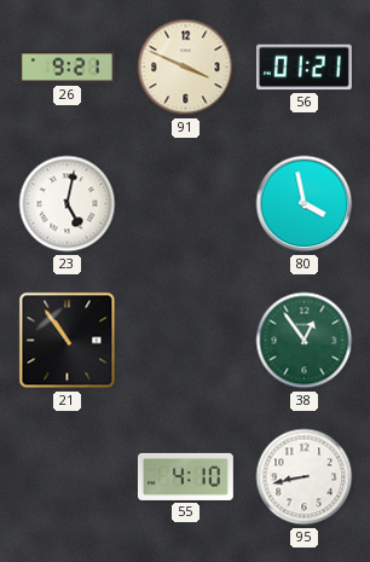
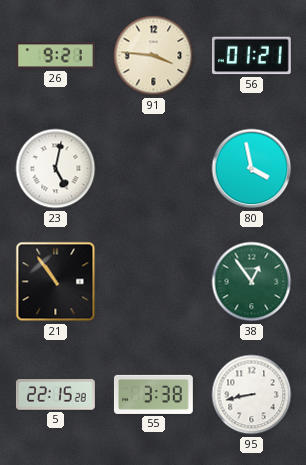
91: 3:49 -> 3:46
5: none -> 22:15
55: 4:10 -> 3:38
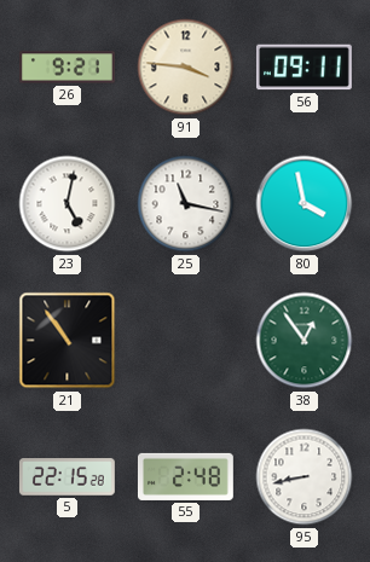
56: 01:21 -> 09:11
25: none -> 11:17
55: 3:38 -> 2:48
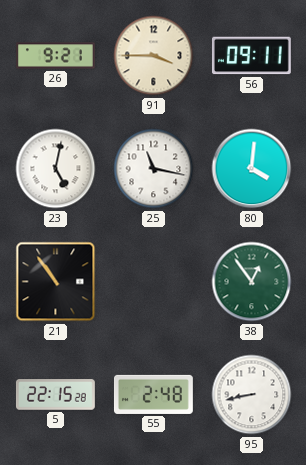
91: 3:46 -> 3:45
80: 3:58 -> 4:01
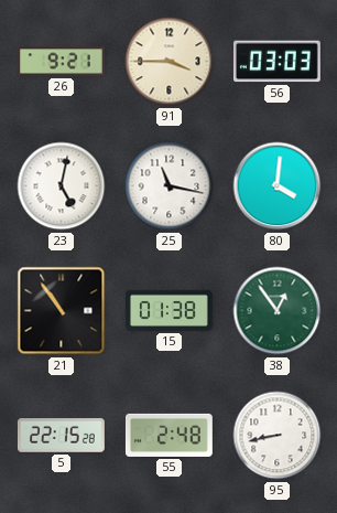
56: 09:11 -> 03:03
15: none -> 01:38
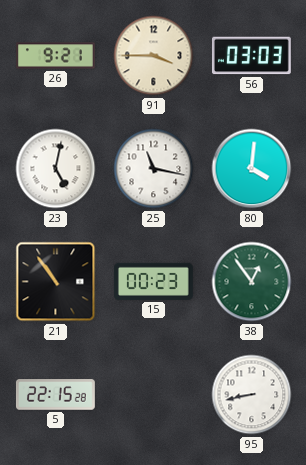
15: 01:38 -> 00:23
55: 2:48 -> none
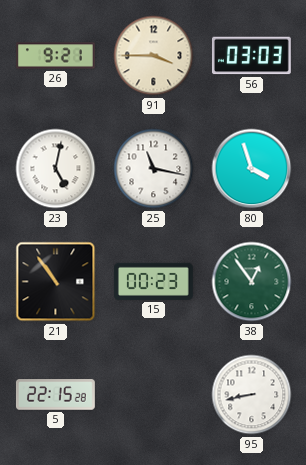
80: 4:01 -> 3:57
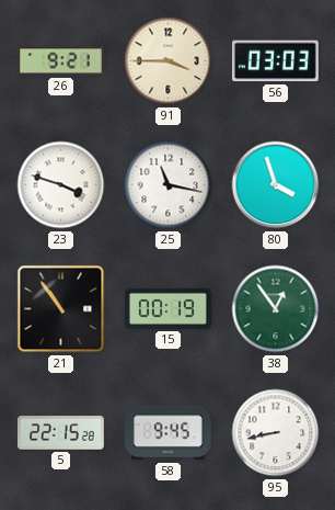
23: 5:02 -> 3:48
15: 00:23 -> 00:19
58: none -> 9:45
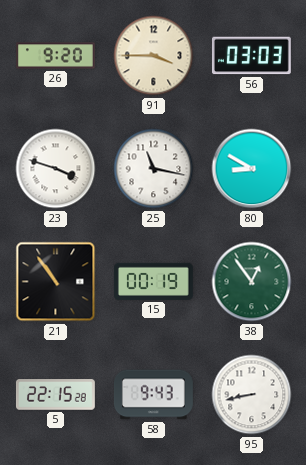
26: 9:21 -> 9:20
80: 3:57 -> 8:50
58: 9:45 -> 9:43
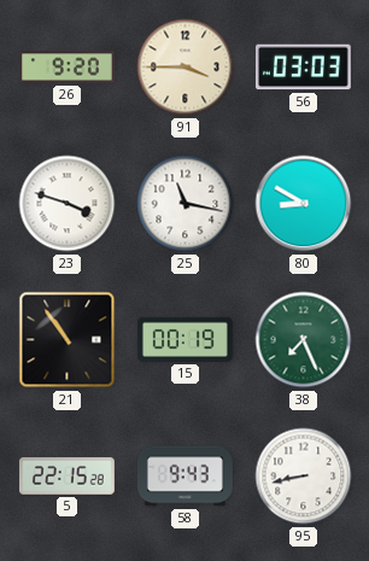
38: 12:54 -> 7:26
